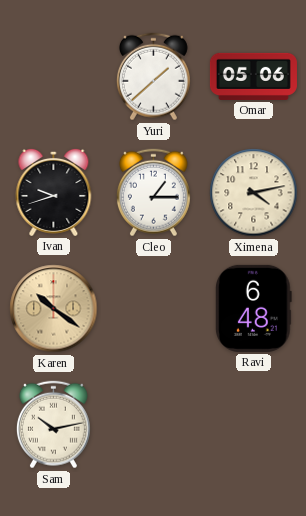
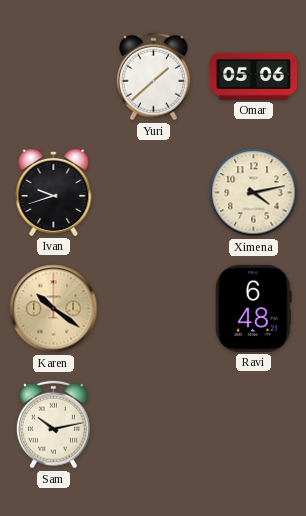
Cleo: 1:15 -> none
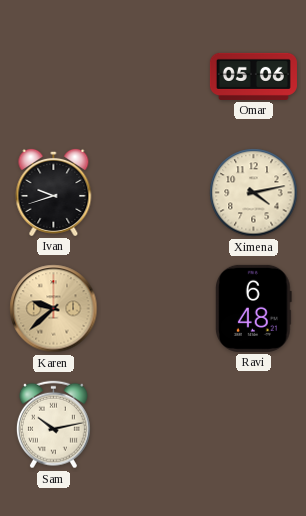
Yuri: 1:38 -> none
Karen: 10:21 -> 9:38
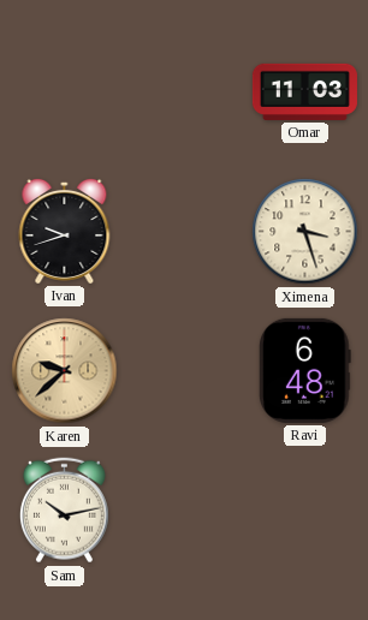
Omar: 05:06 -> 11:03
Ximena: 4:13 -> 3:27
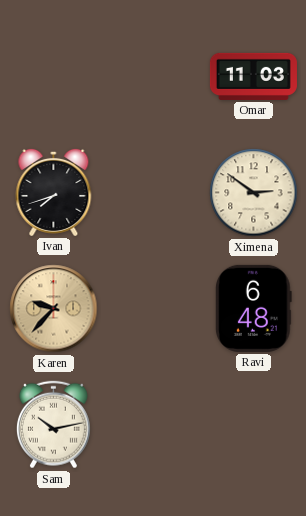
Ivan: 9:42 -> 7:42
Ximena: 3:27 -> 2:51
Karen: 9:38 -> 9:37
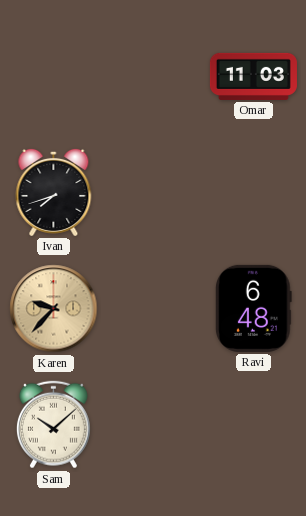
Ximena: 2:51 -> none
Sam: 10:13 -> 10:08
